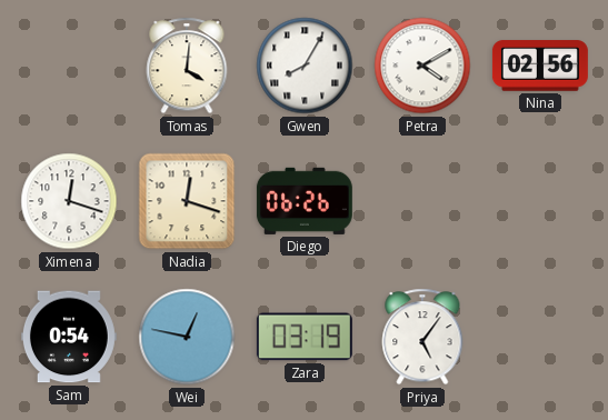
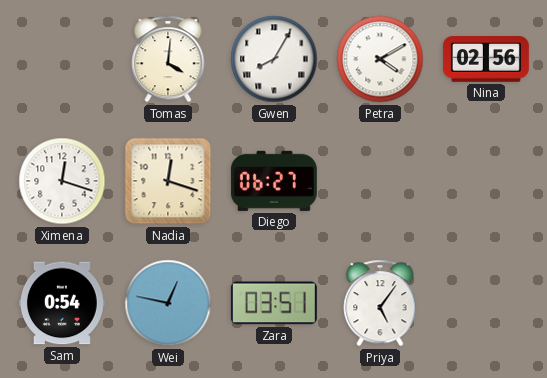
Diego: 06:26 -> 06:27
Zara: 03:19 -> 03:51
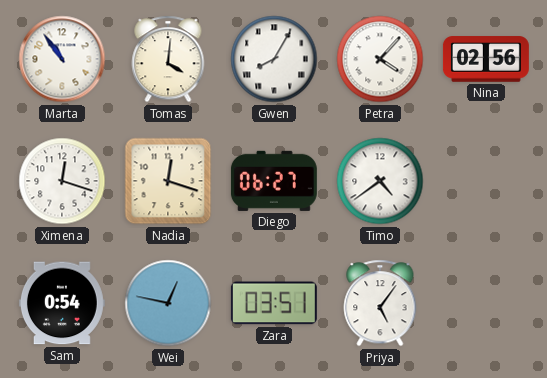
Marta: none -> 10:54
Petra: 4:10 -> 4:07
Timo: none -> 4:39
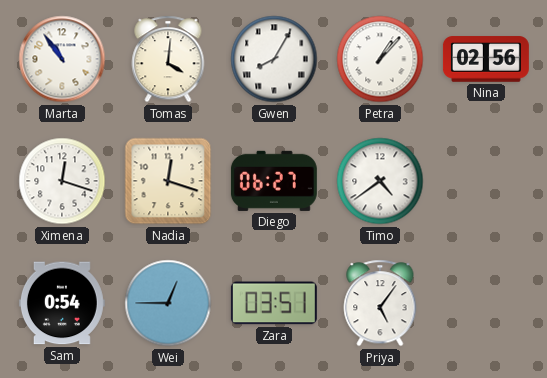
Petra: 4:07 -> 1:07
Wei: 12:47 -> 12:45
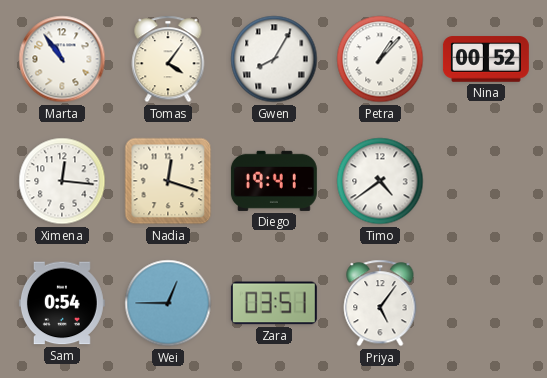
Tomas: 4:01 -> 4:06
Nina: 02:56 -> 00:52
Ximena: 12:18 -> 12:16
Diego: 06:27 -> 19:41
